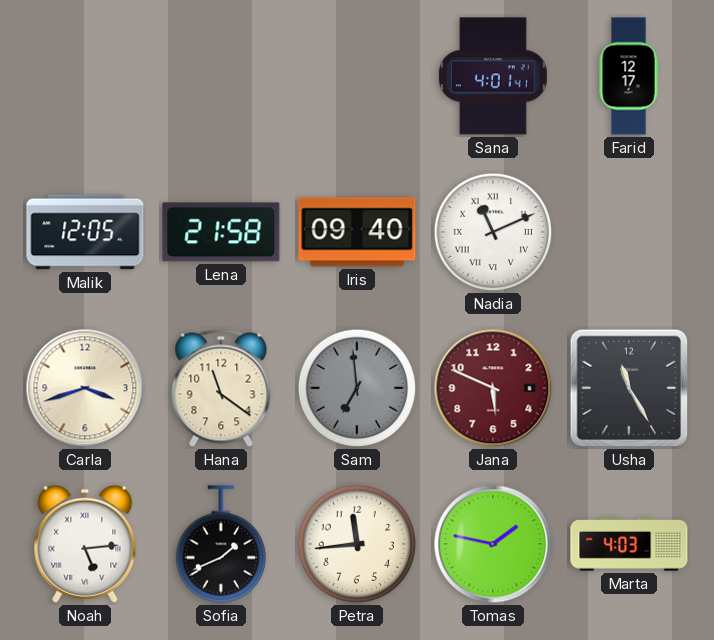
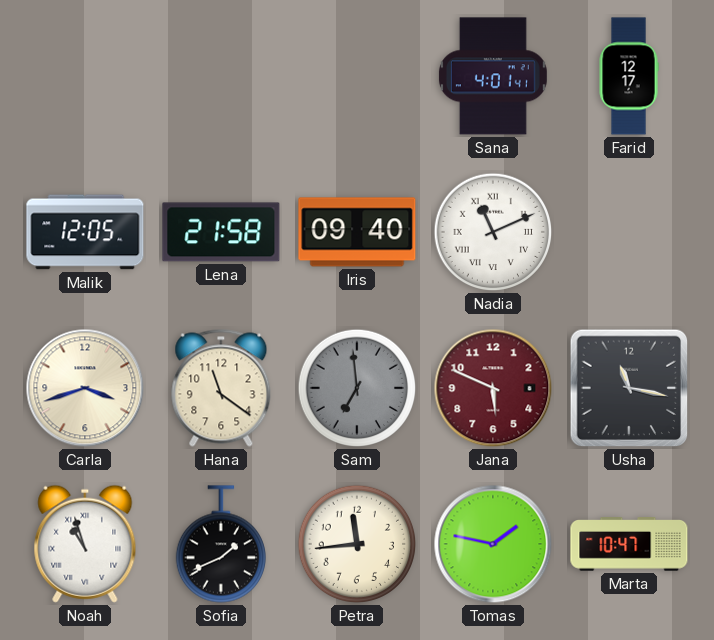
Usha: 11:25 -> 11:17
Noah: 5:14 -> 10:57
Marta: 4:03 -> 10:47
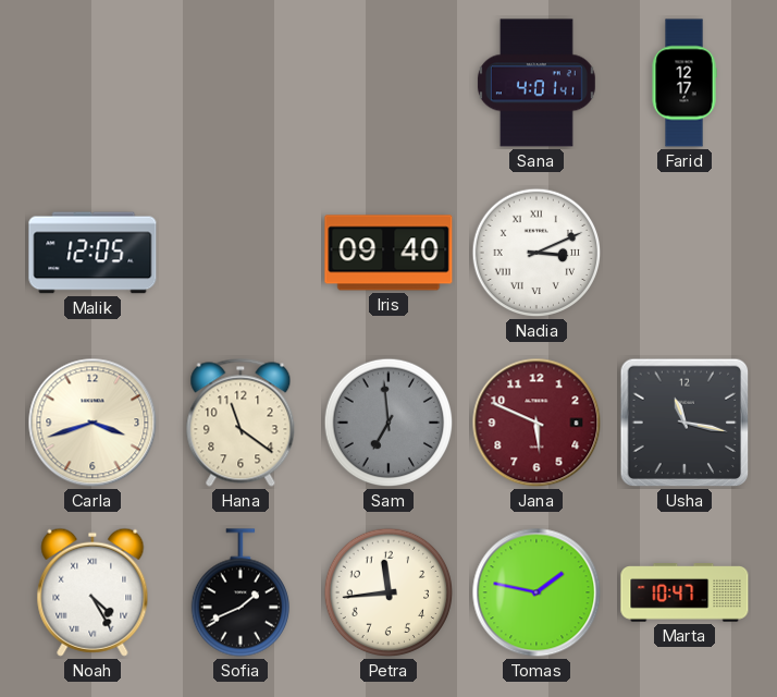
Lena: 21:58 -> none
Nadia: 11:11 -> 3:11
Noah: 10:57 -> 4:25
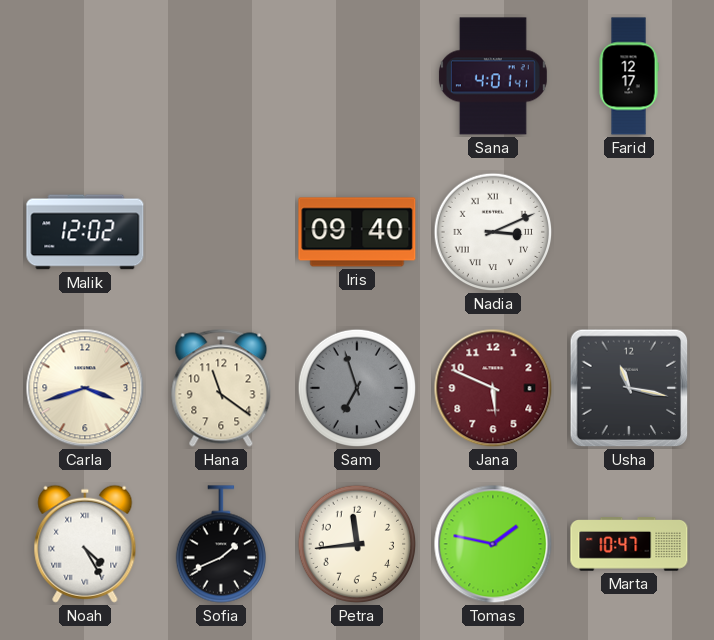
Malik: 12:05 -> 12:02
Sam: 6:59 -> 6:57
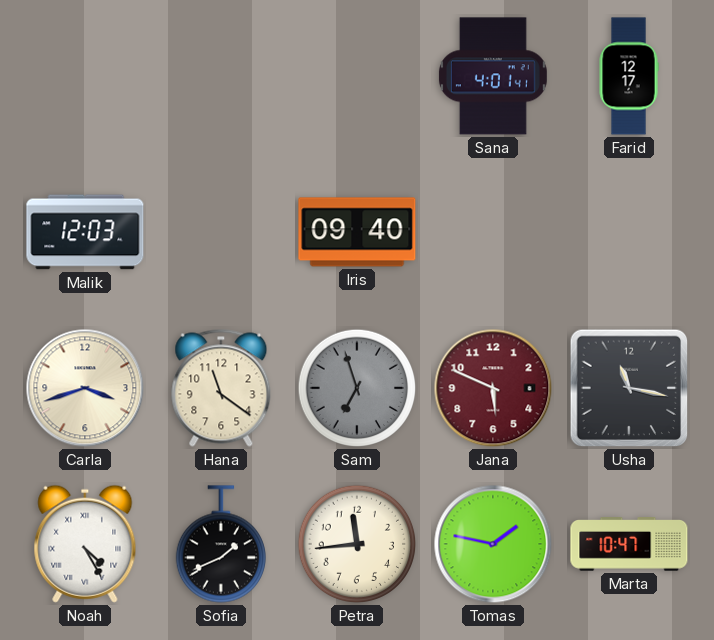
Malik: 12:02 -> 12:03
Nadia: 3:11 -> none
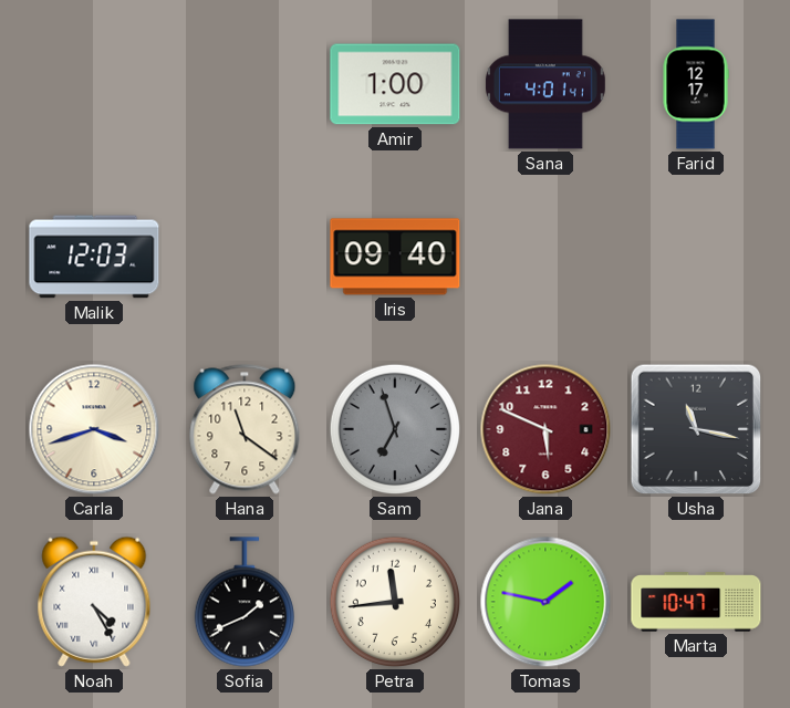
Amir: none -> 1:00
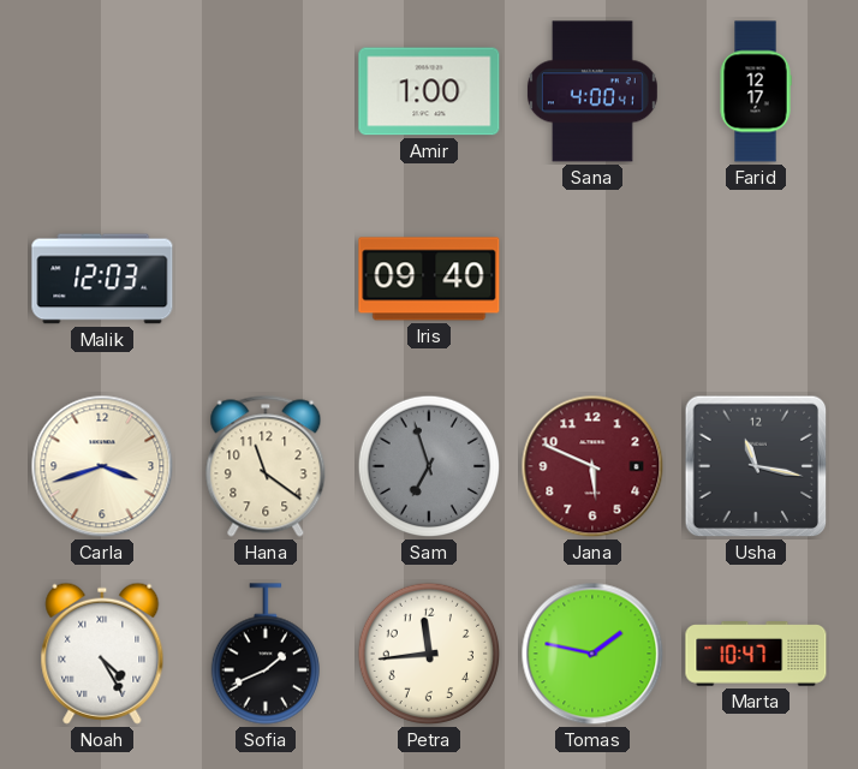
Sana: 4:01 -> 4:00
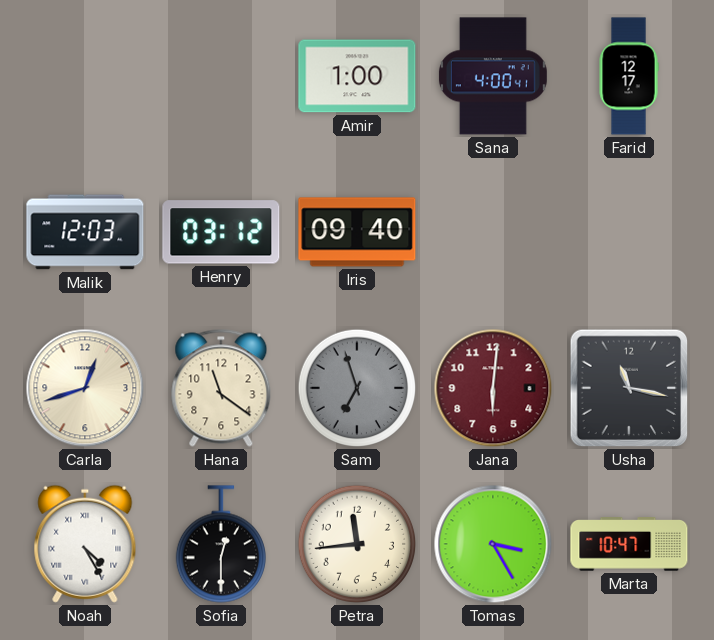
Henry: none -> 03:12
Carla: 3:42 -> 12:42
Jana: 5:49 -> 6:01
Sofia: 1:41 -> 12:30
Tomas: 1:47 -> 3:25
